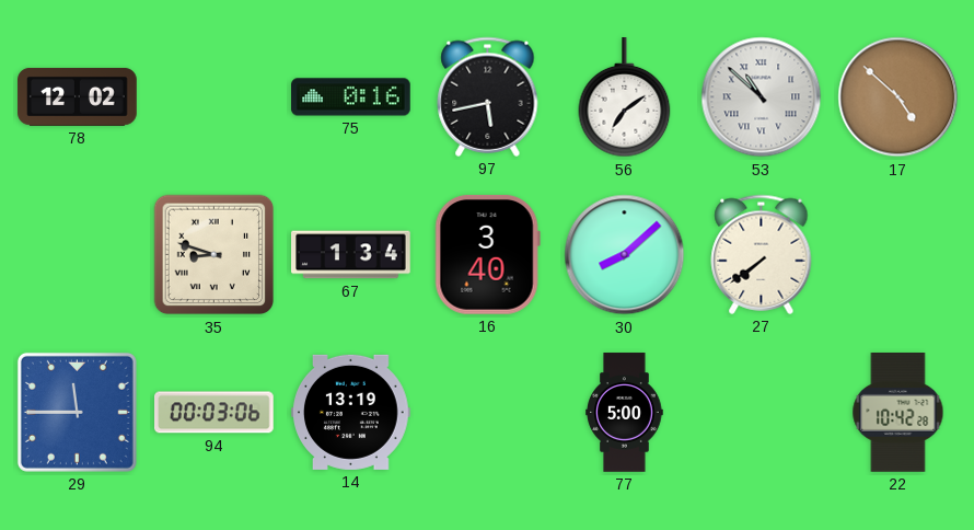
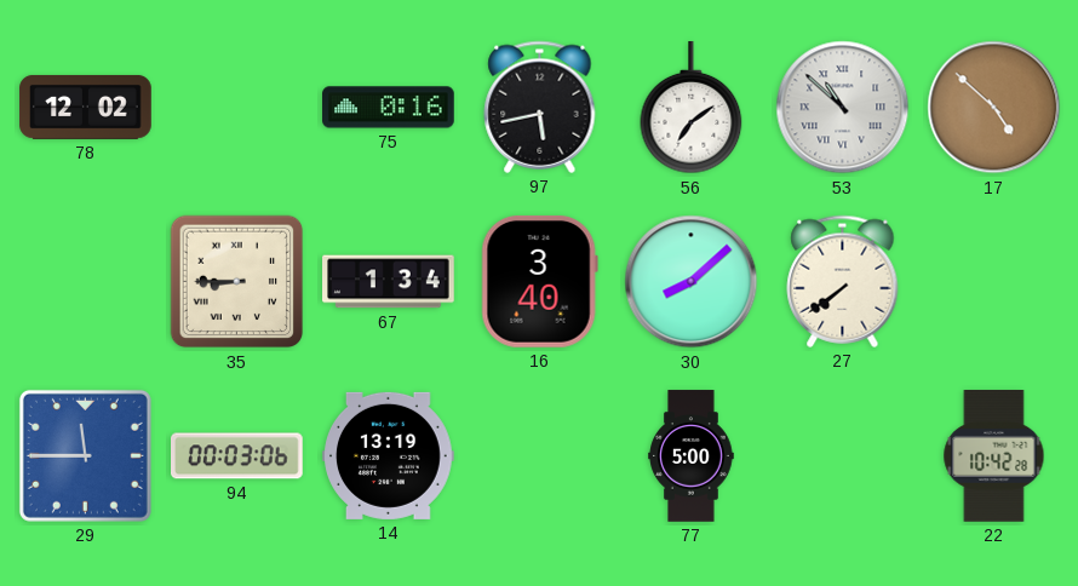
35: 8:48 -> 8:45
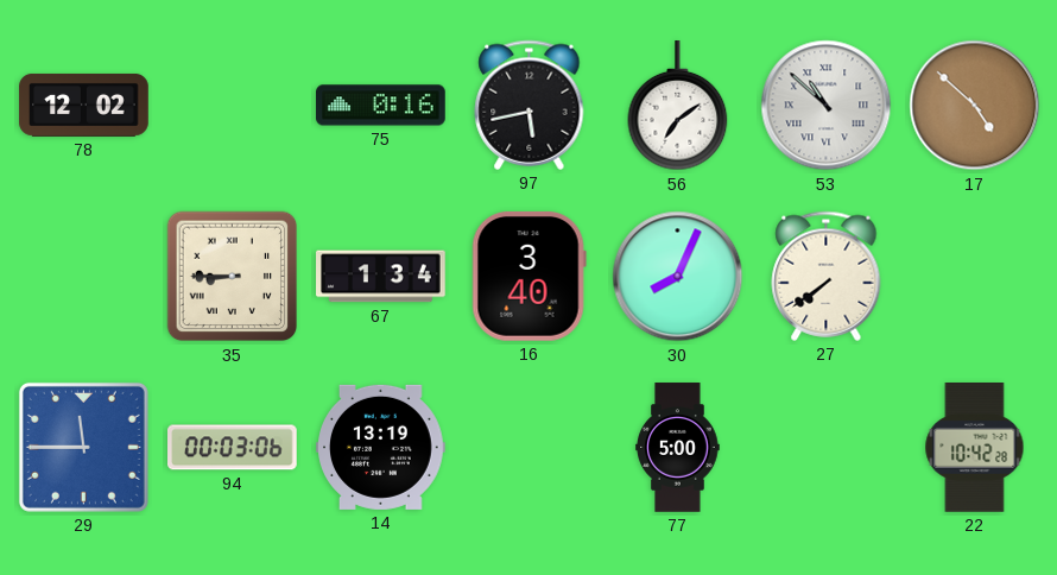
30: 8:08 -> 8:04
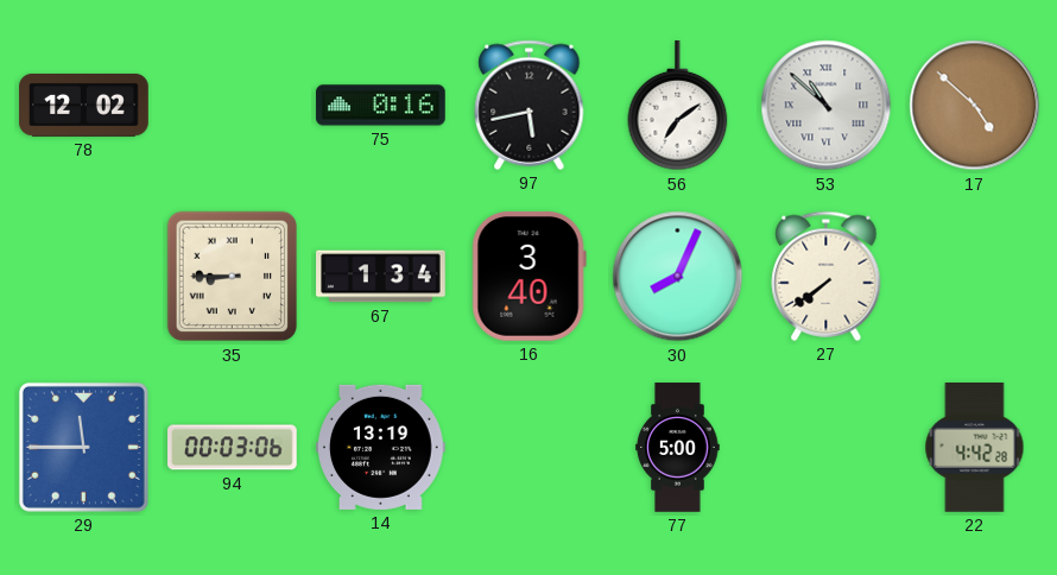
22: 10:42 -> 4:42
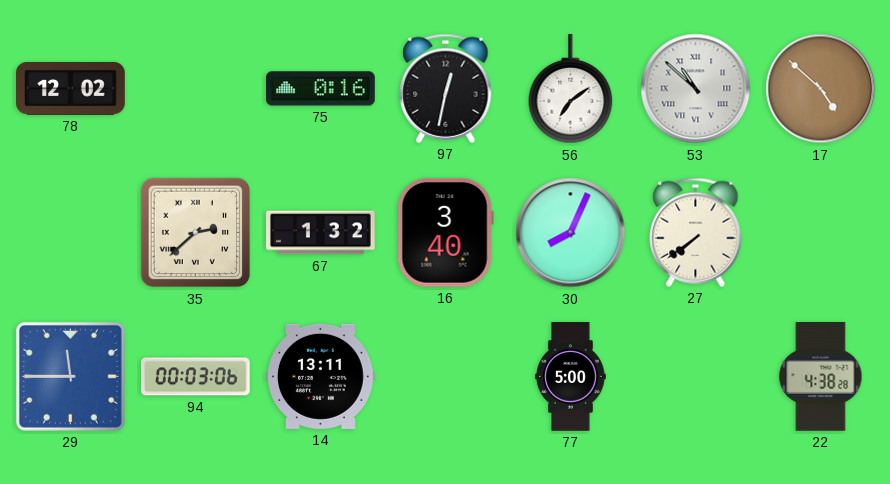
97: 5:43 -> 12:32
35: 8:45 -> 2:38
67: 1:34 -> 1:32
14: 13:19 -> 13:11
22: 4:42 -> 4:38
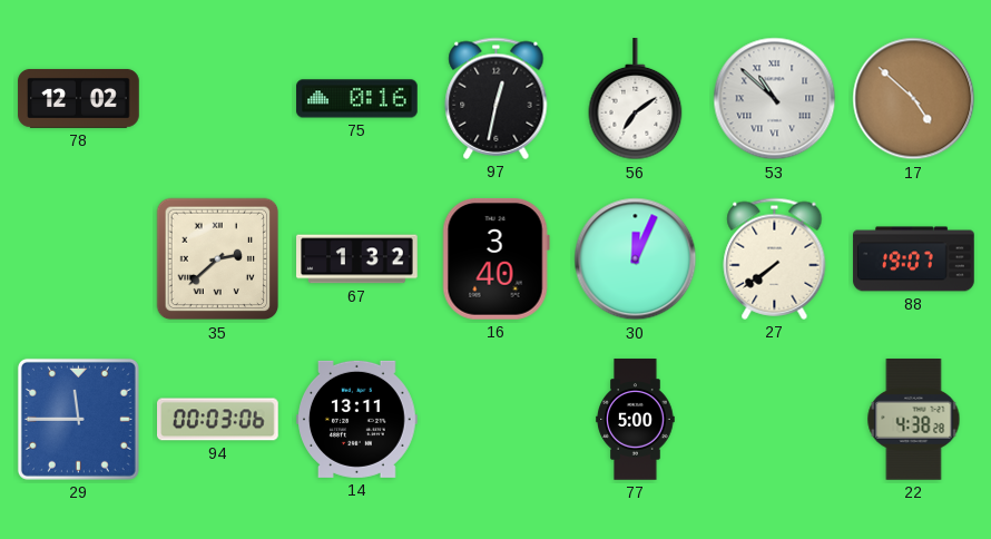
30: 8:04 -> 12:04
88: none -> 19:07
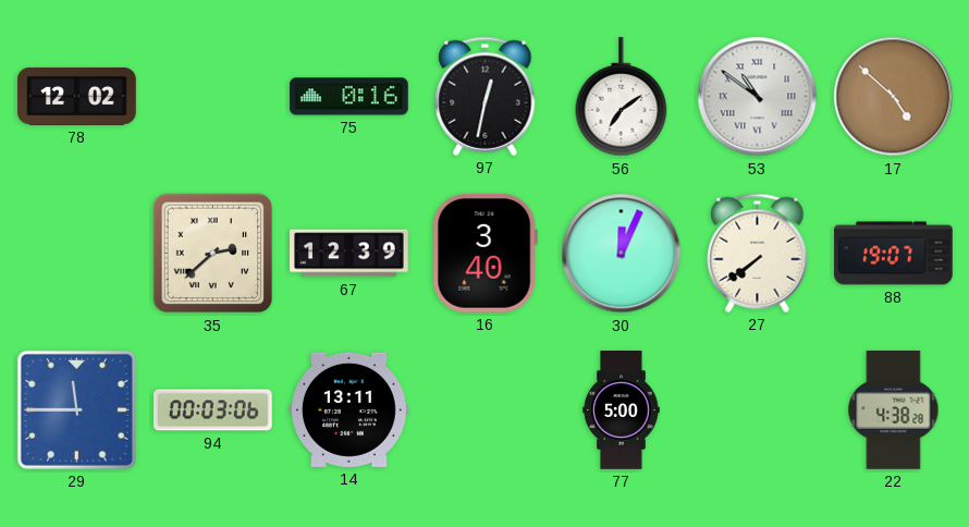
53: 10:52 -> 10:51
67: 1:32 -> 12:39
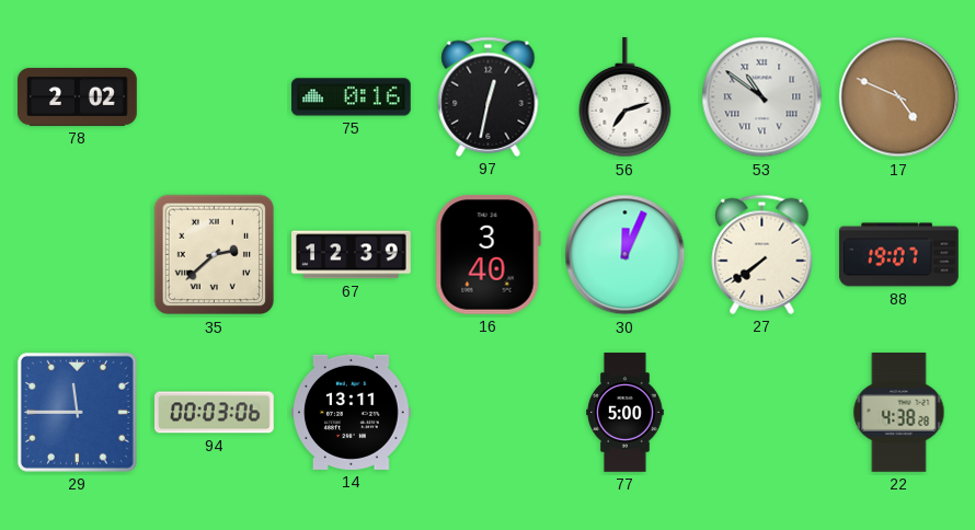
78: 12:02 -> 2:02
56: 7:09 -> 7:12
17: 4:52 -> 4:49
